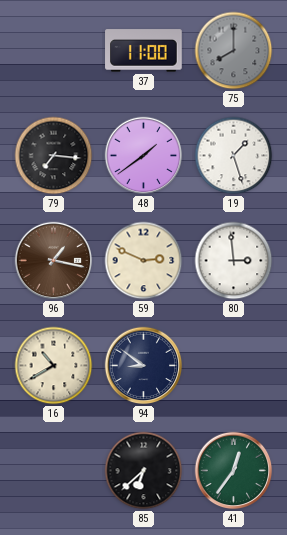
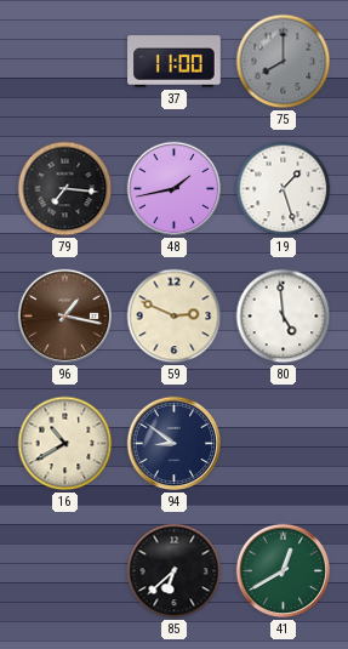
48: 1:39 -> 1:43
80: 2:59 -> 4:59
41: 12:36 -> 12:40
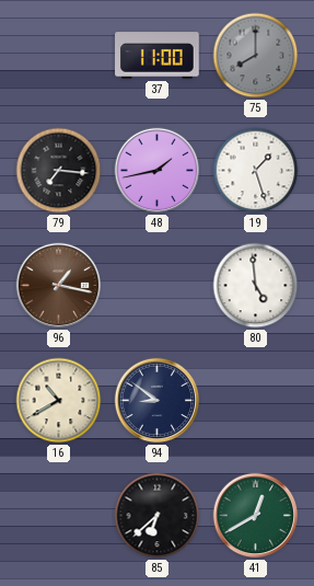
59: 2:49 -> none
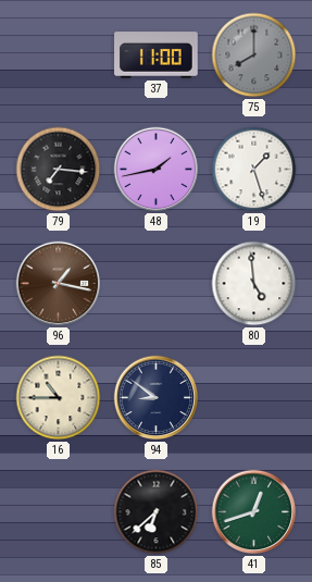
16: 10:40 -> 10:45
41: 12:40 -> 12:42
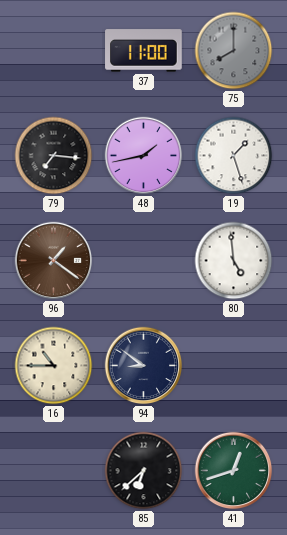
96: 1:17 -> 1:21
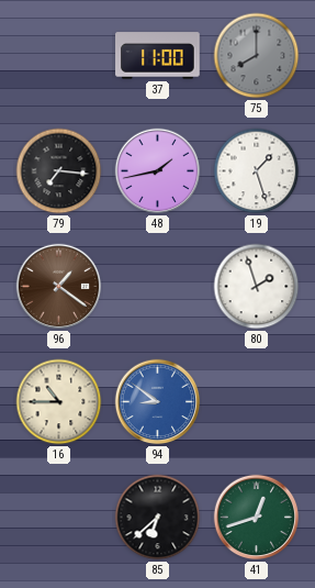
80: 4:59 -> 1:57
94 dial: navy -> blue
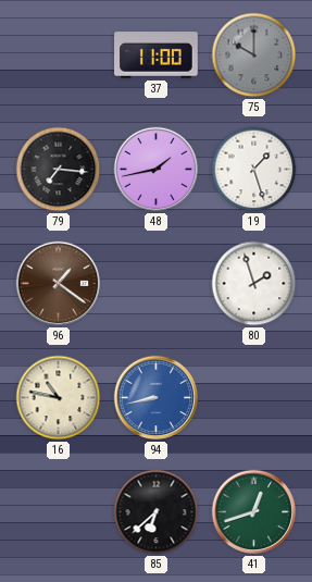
75: 8:00 -> 10:00
16: 10:45 -> 10:47
94: 8:51 -> 8:43
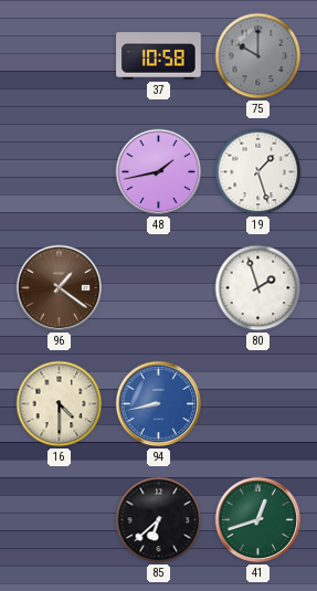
37: 11:00 -> 10:58
79: 7:16 -> none
16: 10:47 -> 4:30
